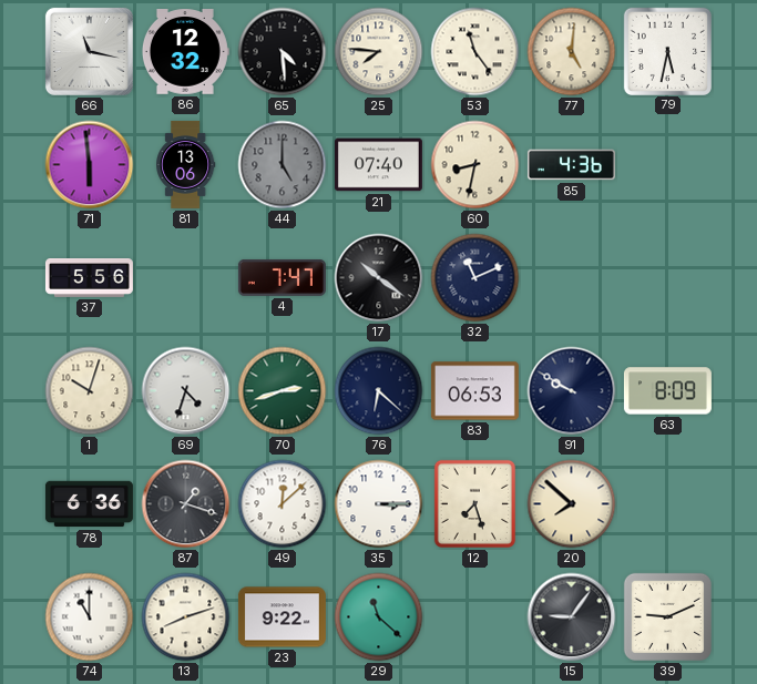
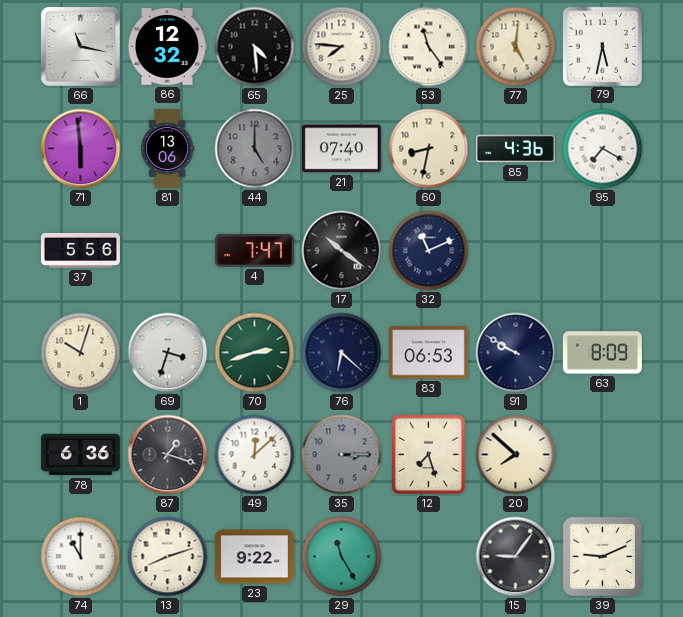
95: none -> 7:20
69: 4:33 -> 3:33
35 dial: white -> grey
29: 11:22 -> 11:25
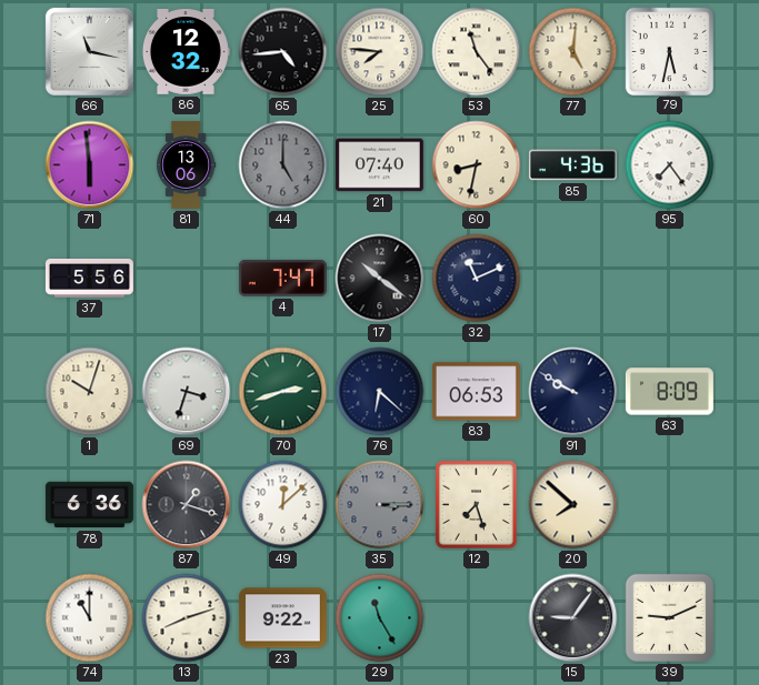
65: 4:29 -> 4:44
95: 7:20 -> 7:24
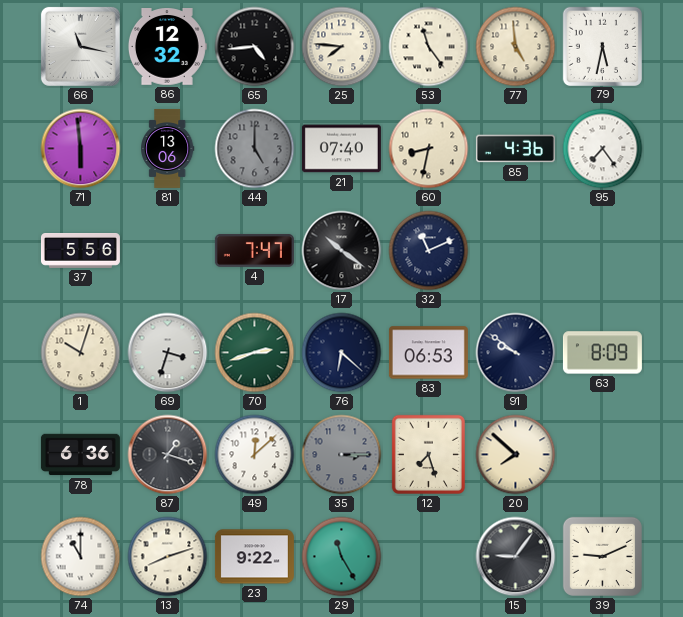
77: 5:01 -> 4:59
91: 9:50 -> 9:51
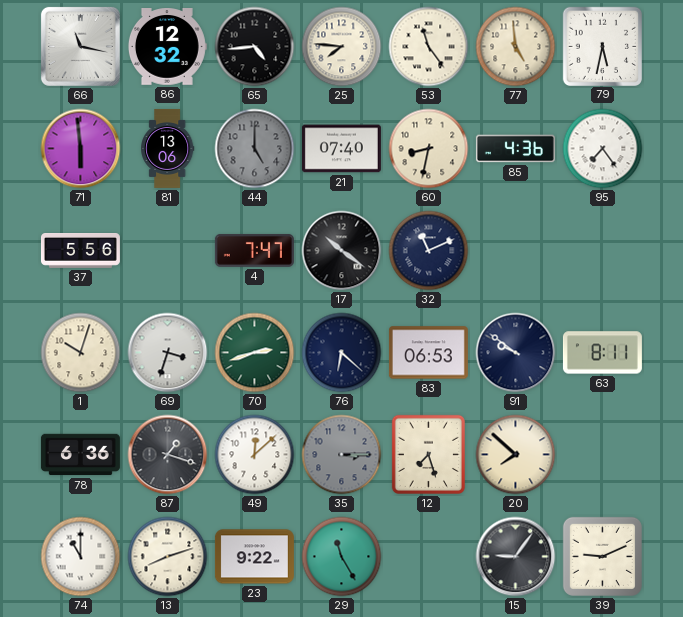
63: 8:09 -> 8:11
